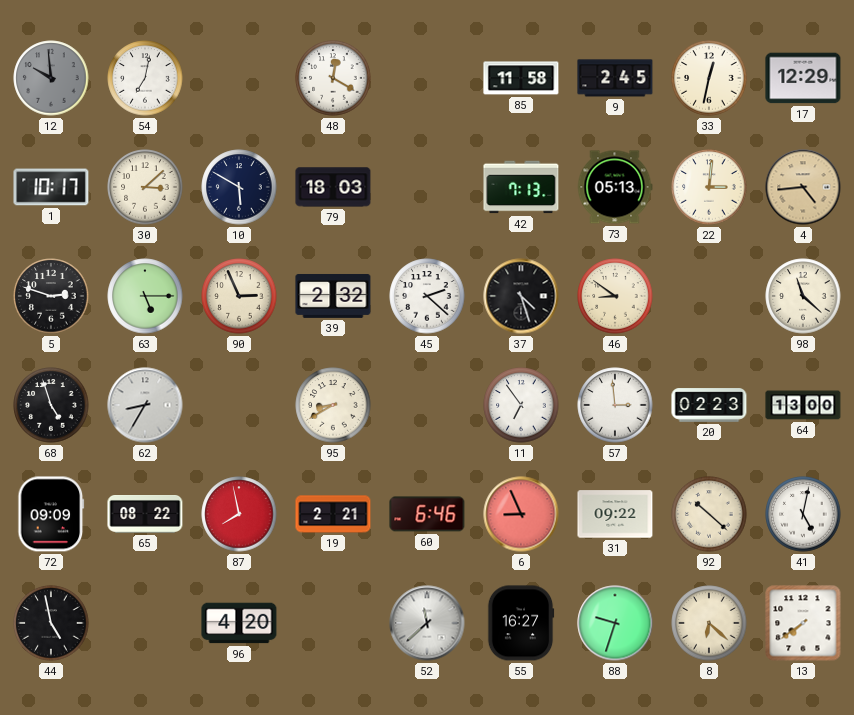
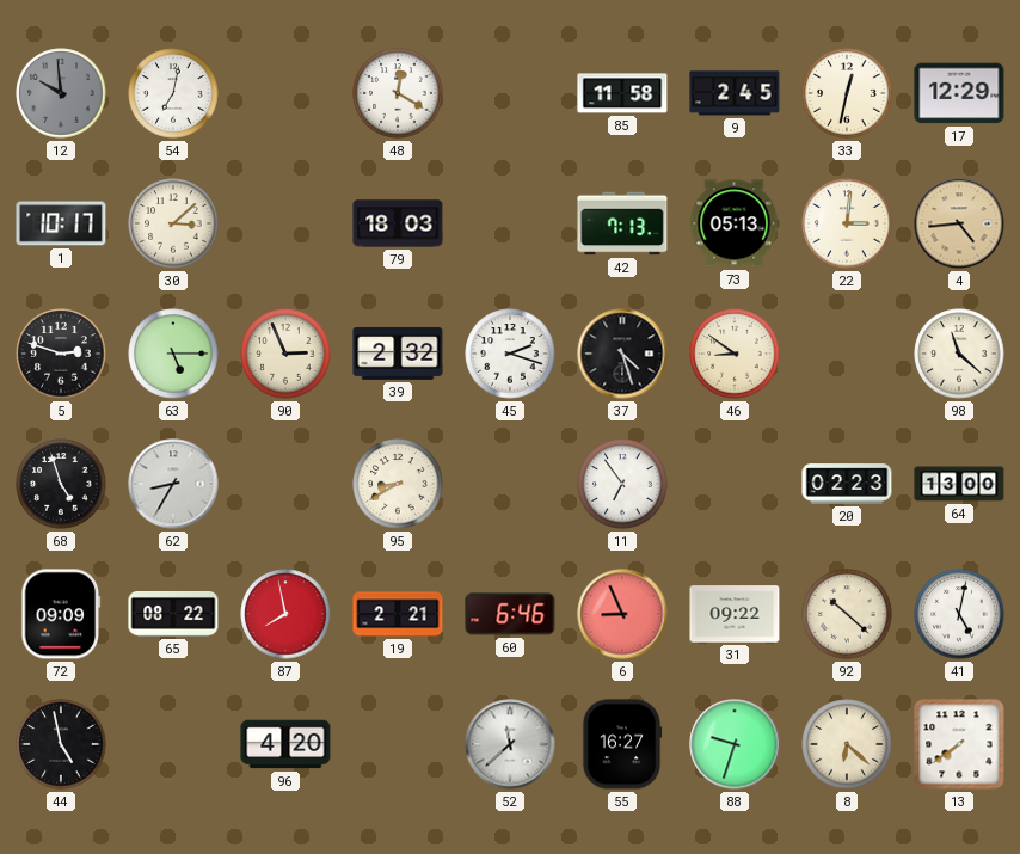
10: 5:50 -> none
45: 2:22 -> 2:18
57: 2:59 -> none
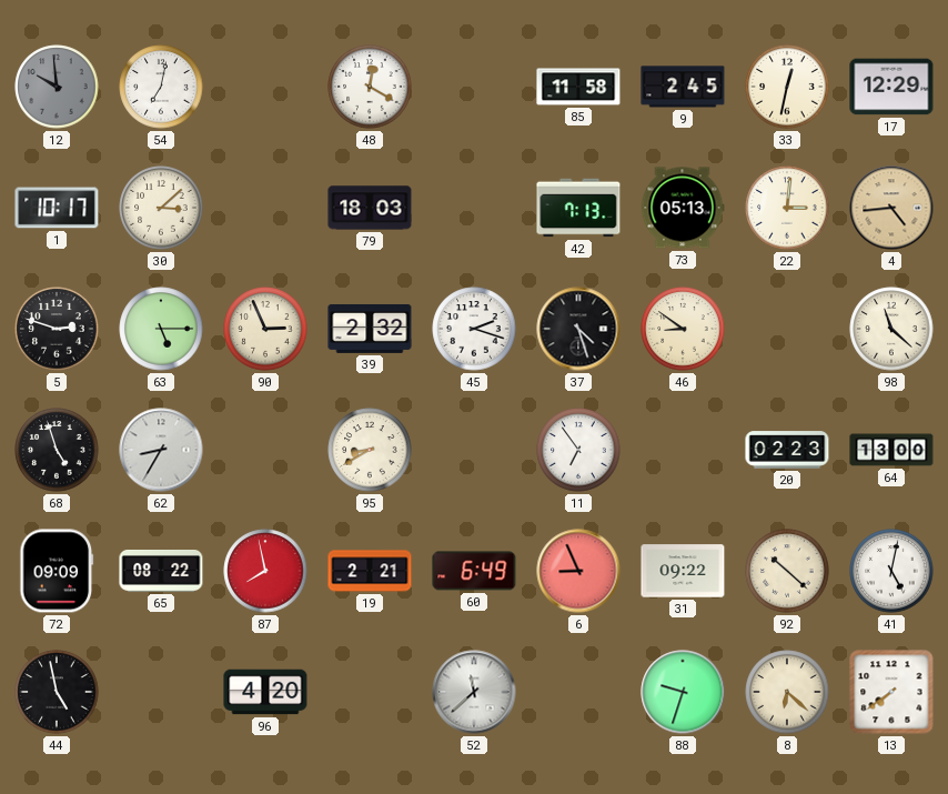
60: 6:46 -> 6:49
55: 16:27 -> none
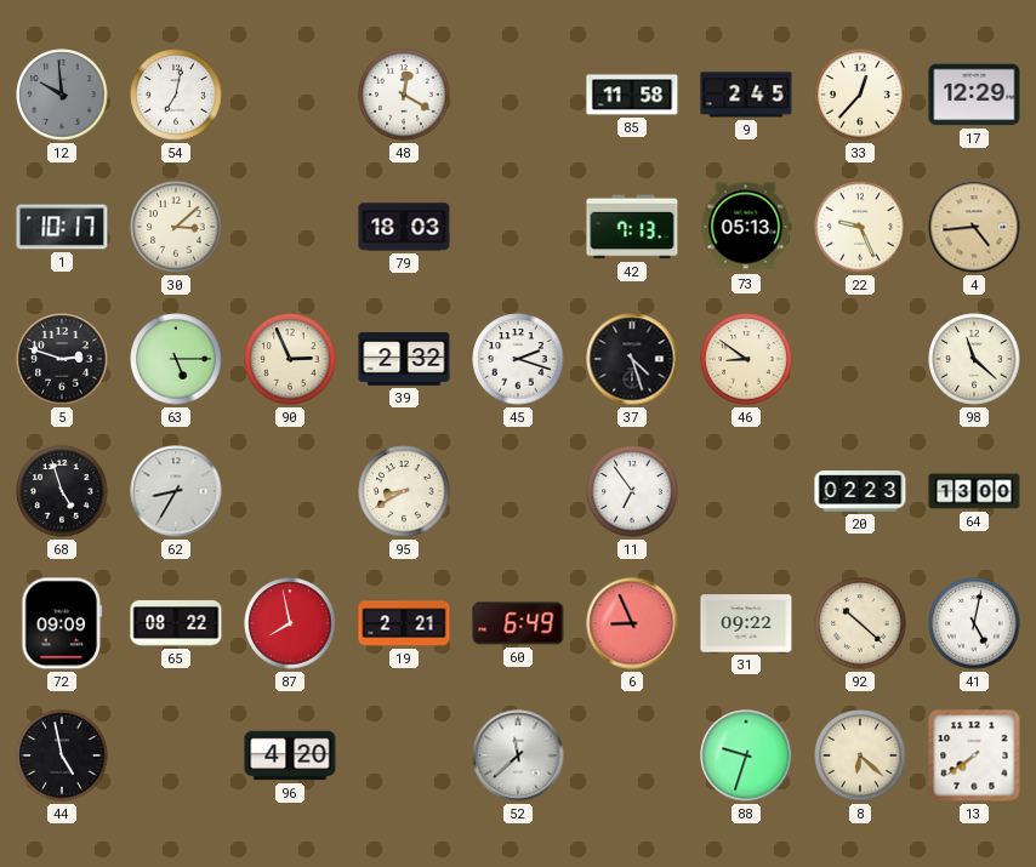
33: 12:32 -> 12:37
22: 3:01 -> 9:26
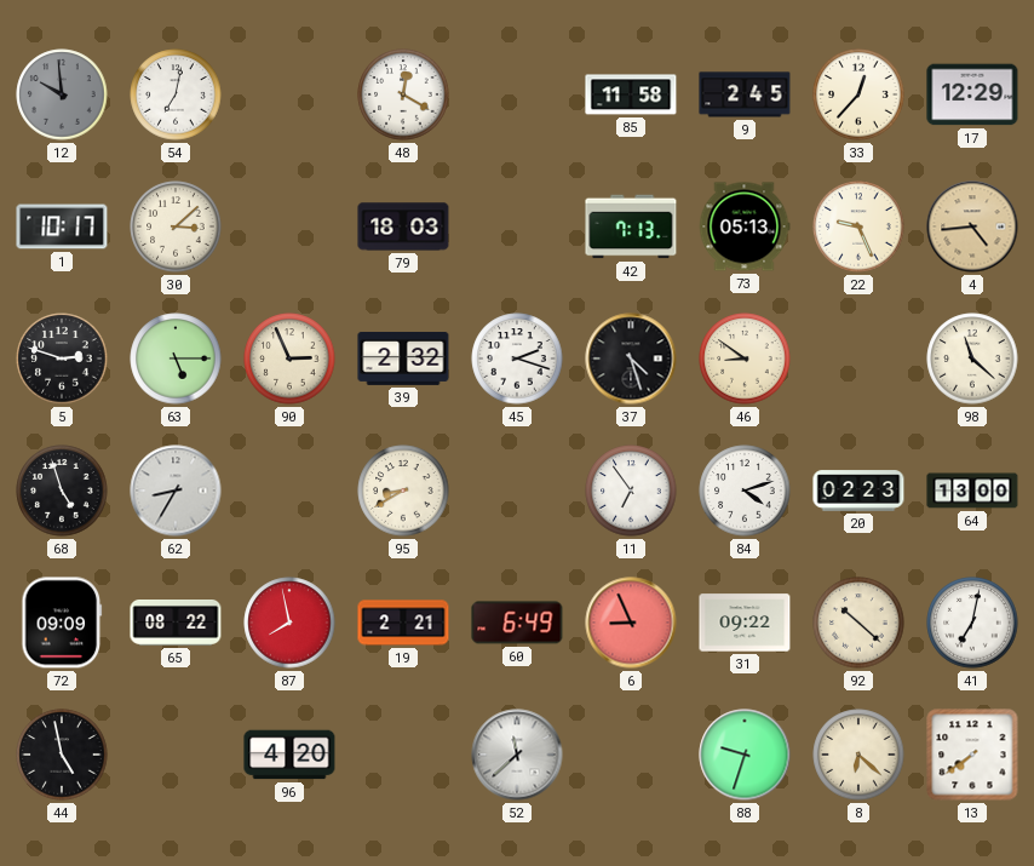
84: none -> 4:12
41: 5:02 -> 7:02
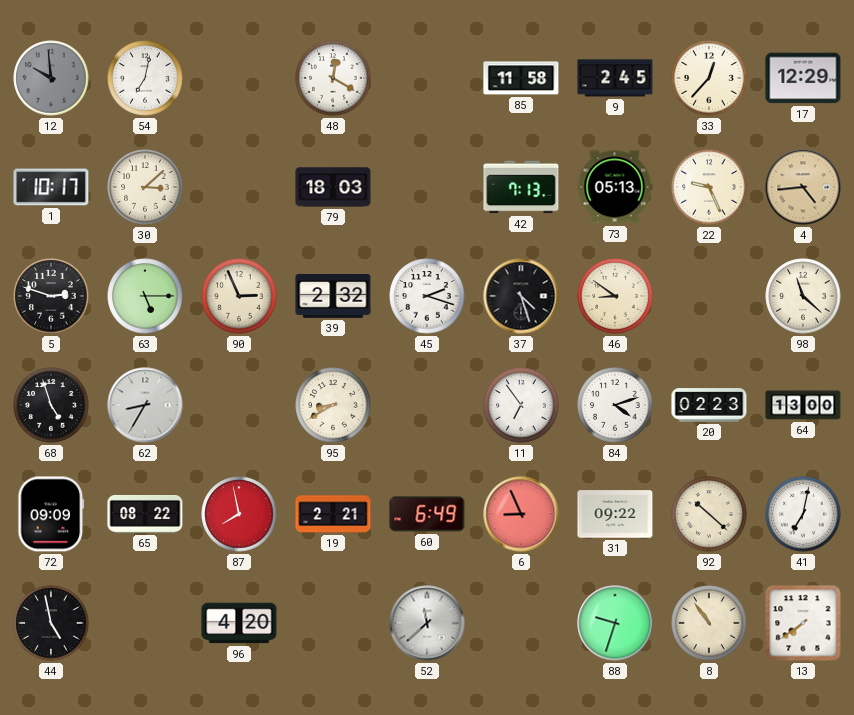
8: 6:22 -> 10:54
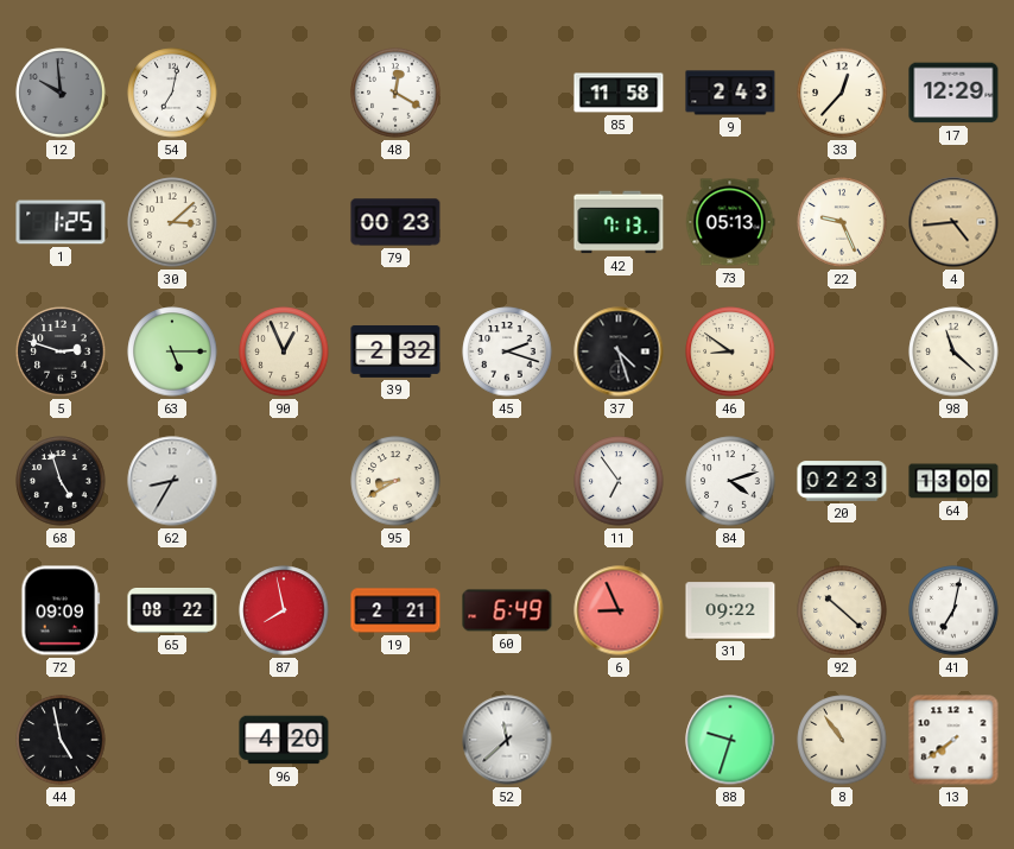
9: 2:45 -> 2:43
1: 10:17 -> 1:25
79: 18:03 -> 00:23
90: 2:56 -> 12:56
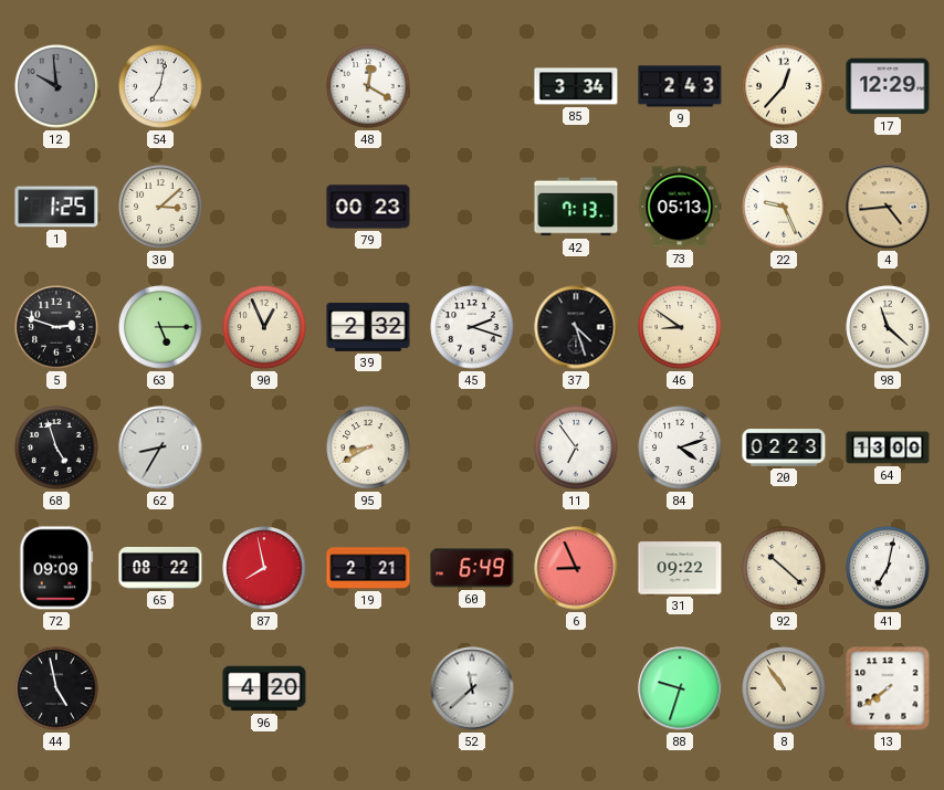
85: 11:58 -> 3:34
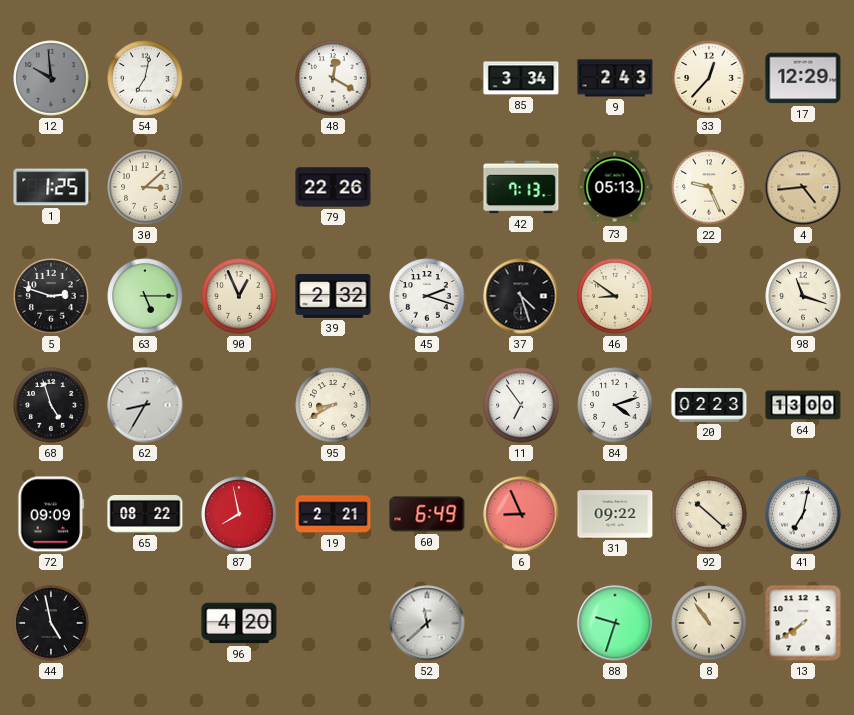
79: 00:23 -> 22:26
98: 11:22 -> 11:18
